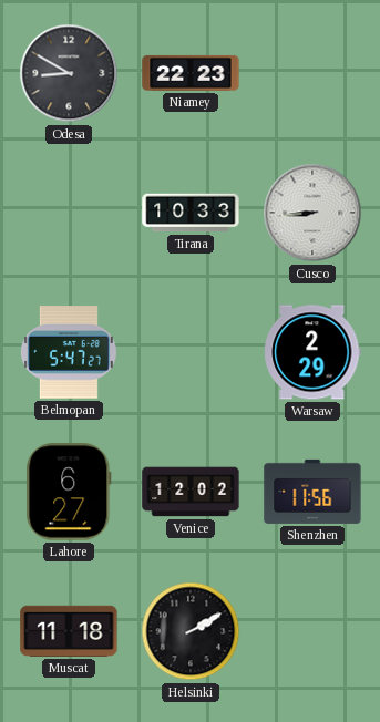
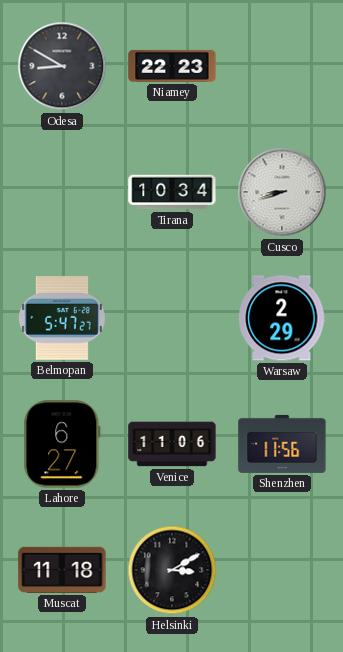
Tirana: 10:33 -> 10:34
Cusco: 8:44 -> 8:42
Venice: 12:02 -> 11:06
Helsinki: 2:10 -> 3:10
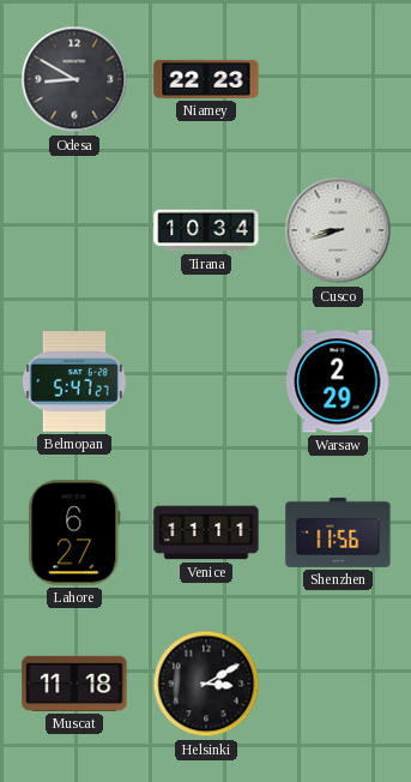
Venice: 11:06 -> 11:11
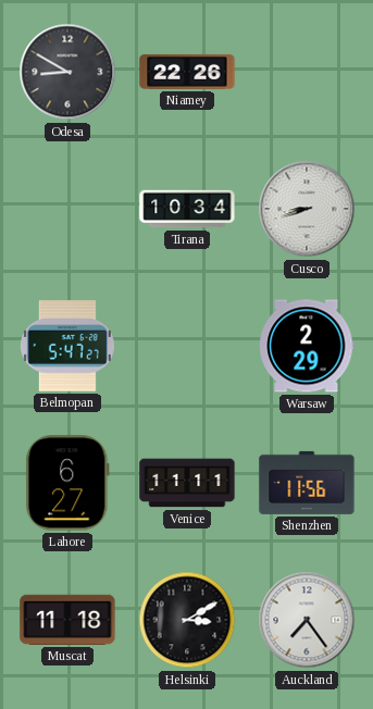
Niamey: 22:23 -> 22:26
Auckland: none -> 7:24
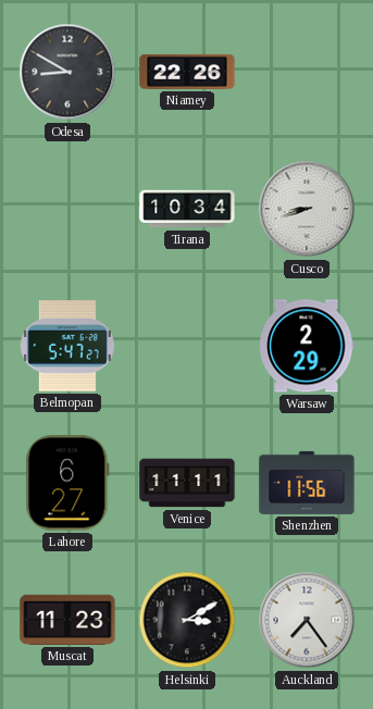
Muscat: 11:18 -> 11:23
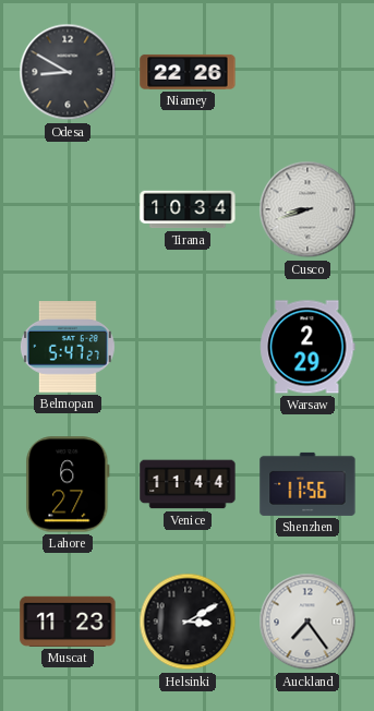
Venice: 11:11 -> 11:44
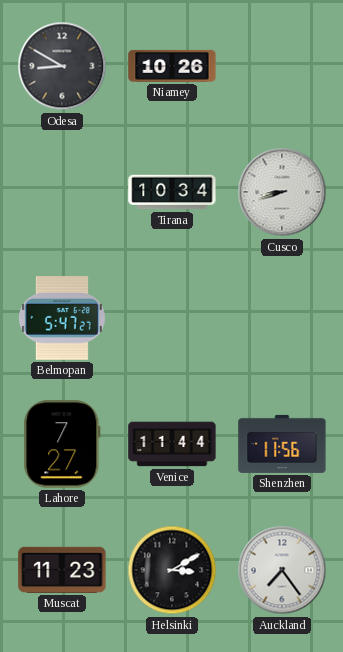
Niamey: 22:26 -> 10:26
Warsaw: 2:29 -> none
Lahore: 6:27 -> 7:27
